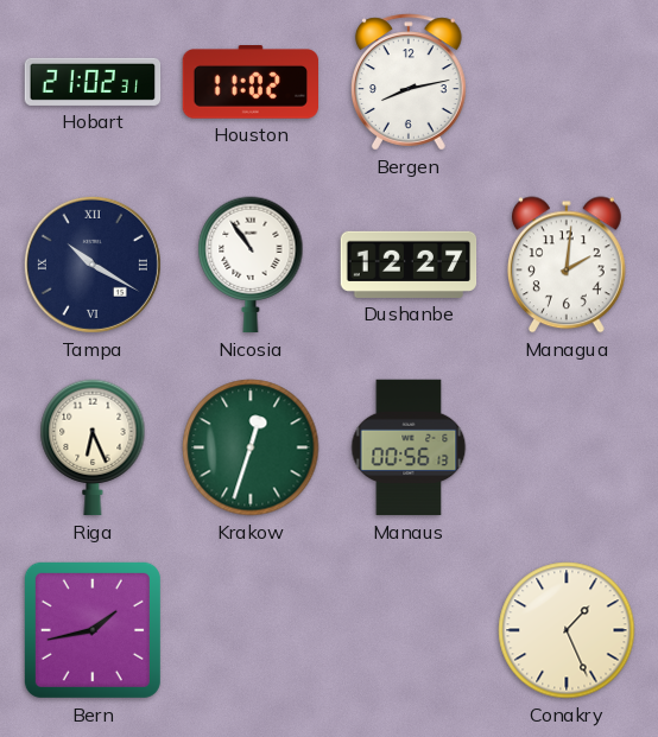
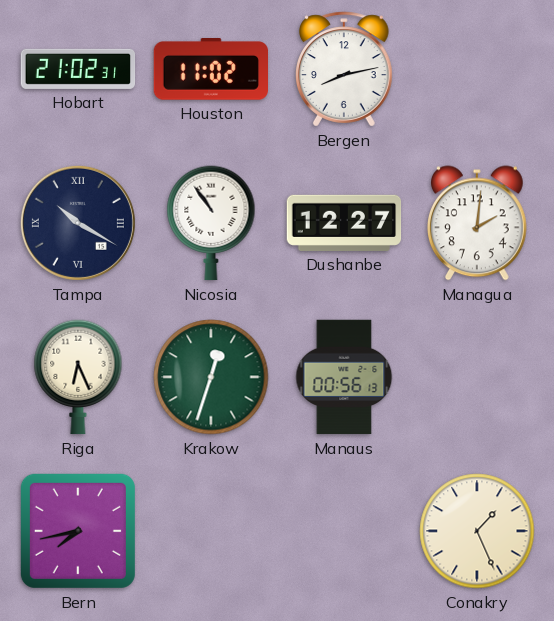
Bern: 1:43 -> 7:43
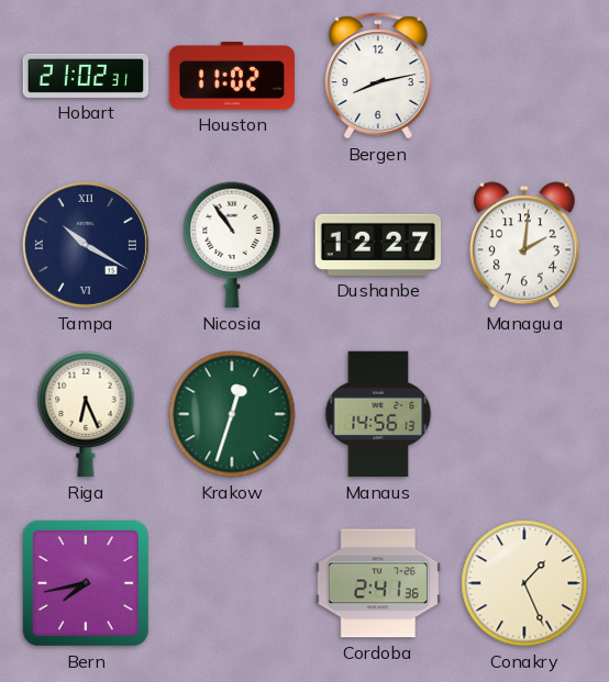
Manaus: 00:56 -> 14:56
Cordoba: none -> 2:41
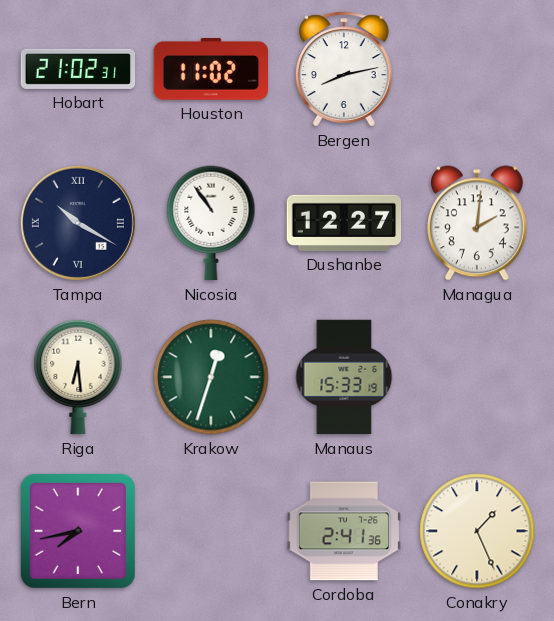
Riga: 6:26 -> 6:29
Manaus: 14:56 -> 15:33
